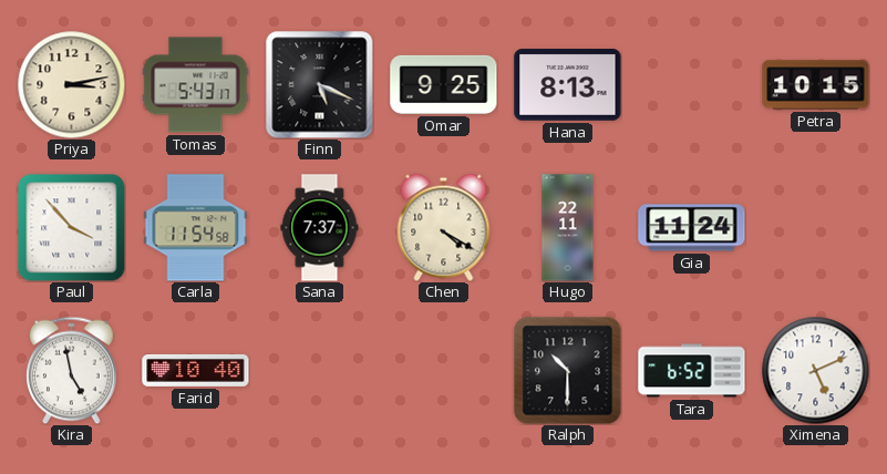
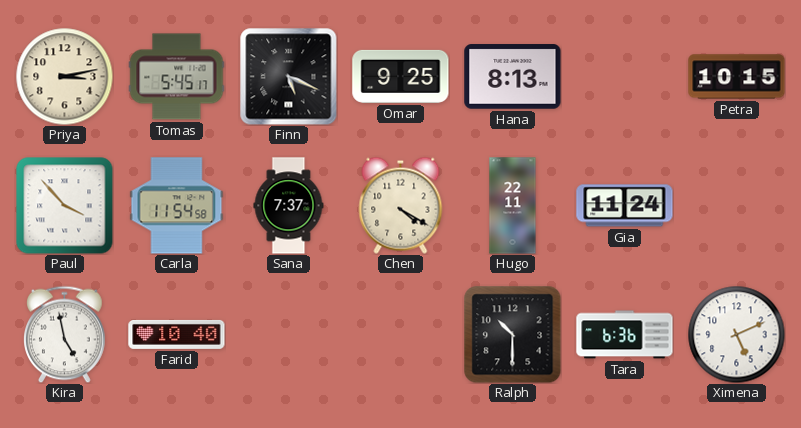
Tomas: 5:43 -> 5:45
Tara: 6:52 -> 6:36
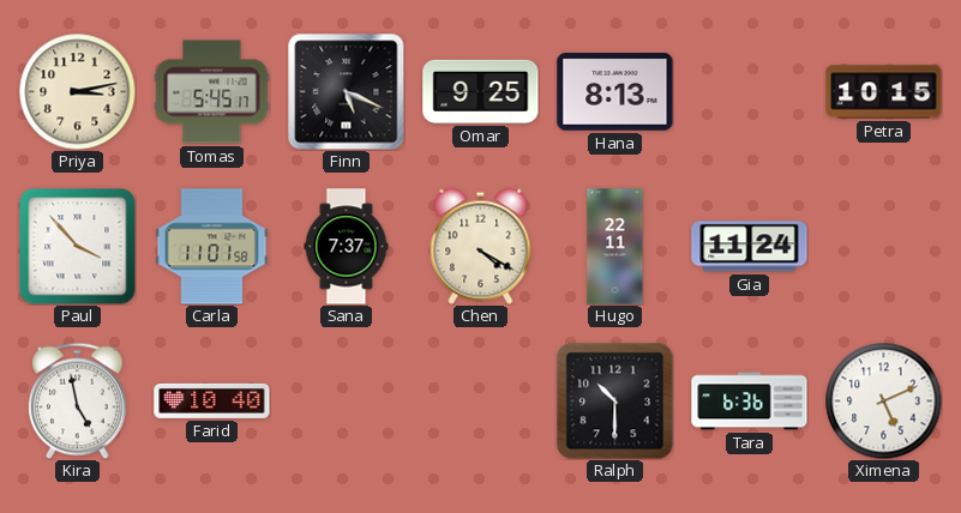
Carla: 11:54 -> 11:01
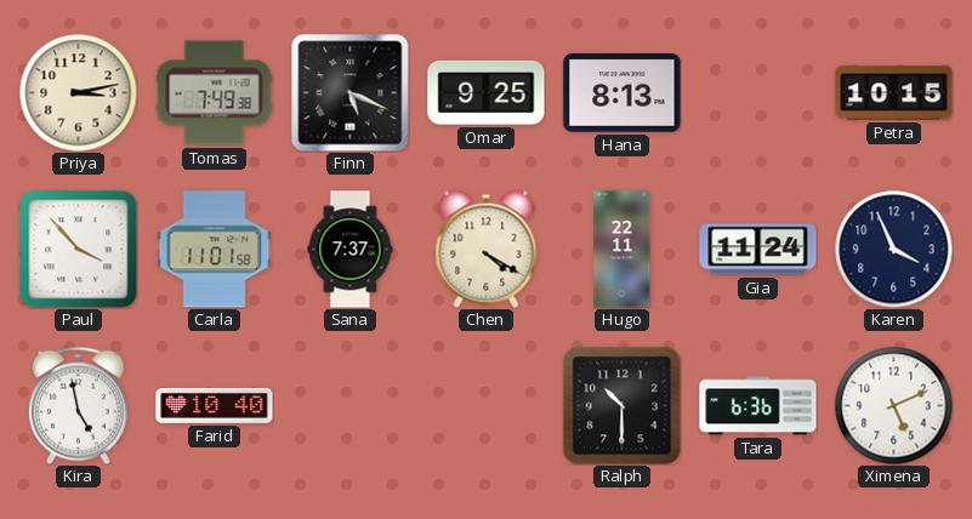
Tomas: 5:45 -> 7:49
Karen: none -> 3:56
